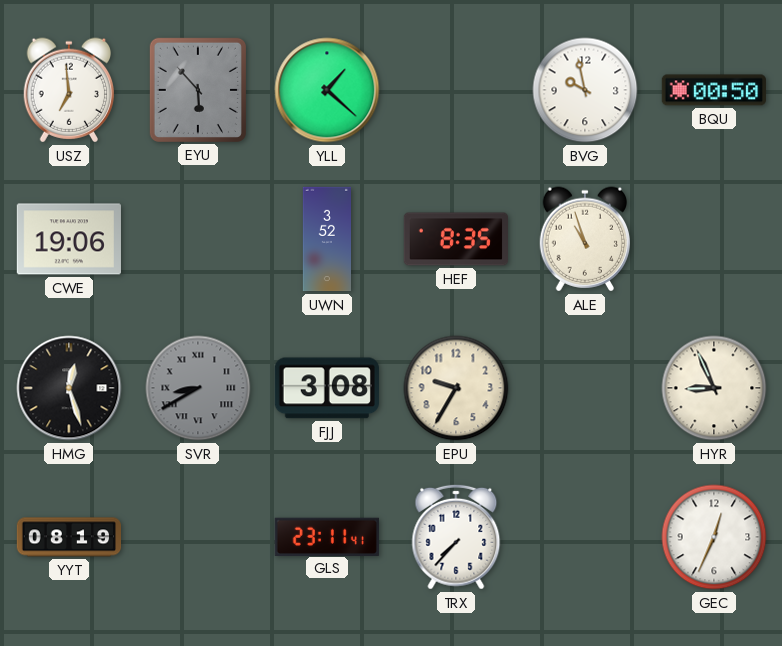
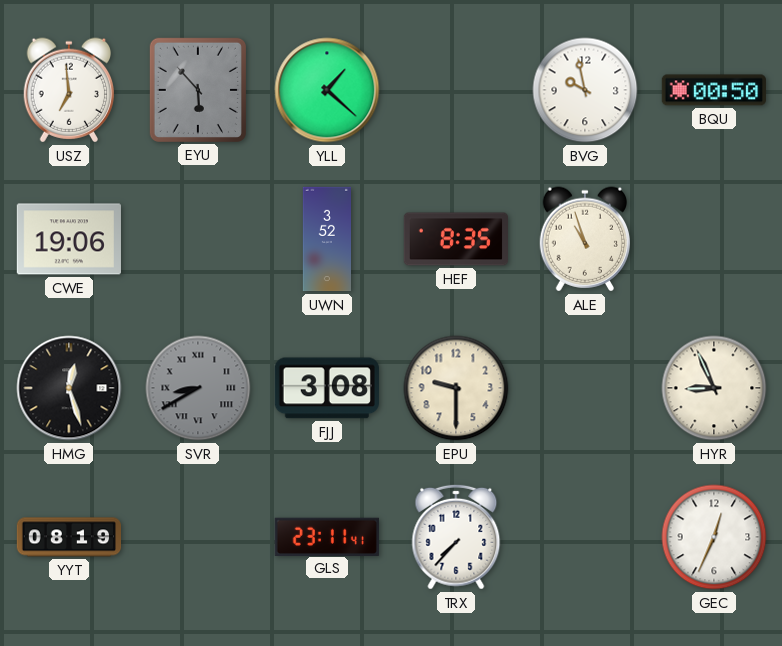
EPU: 9:35 -> 9:30
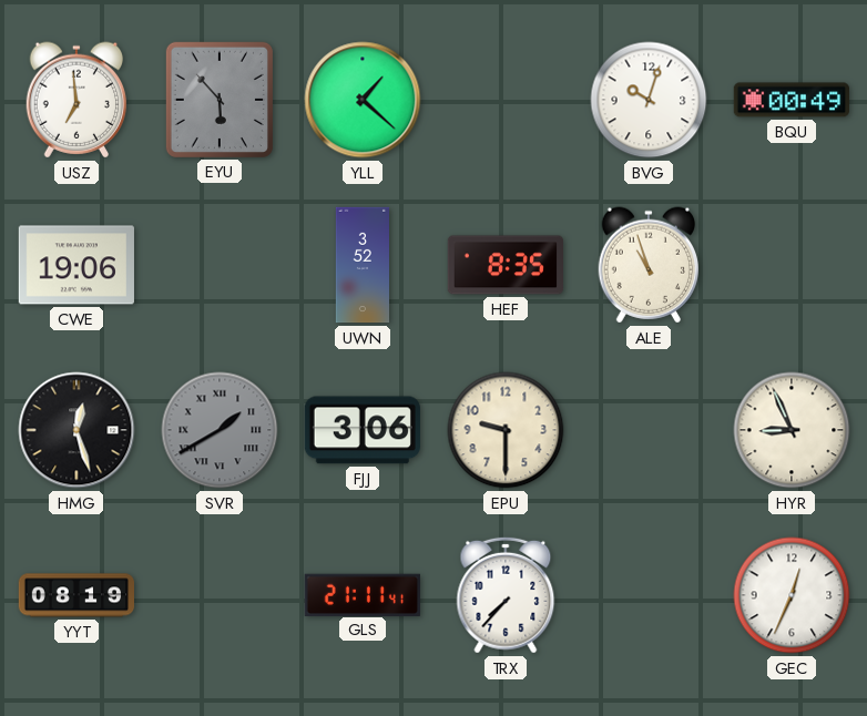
BVG: 9:58 -> 10:03
BQU: 00:50 -> 00:49
SVR: 8:40 -> 1:40
FJJ: 3:08 -> 3:06
GLS: 23:11 -> 21:11
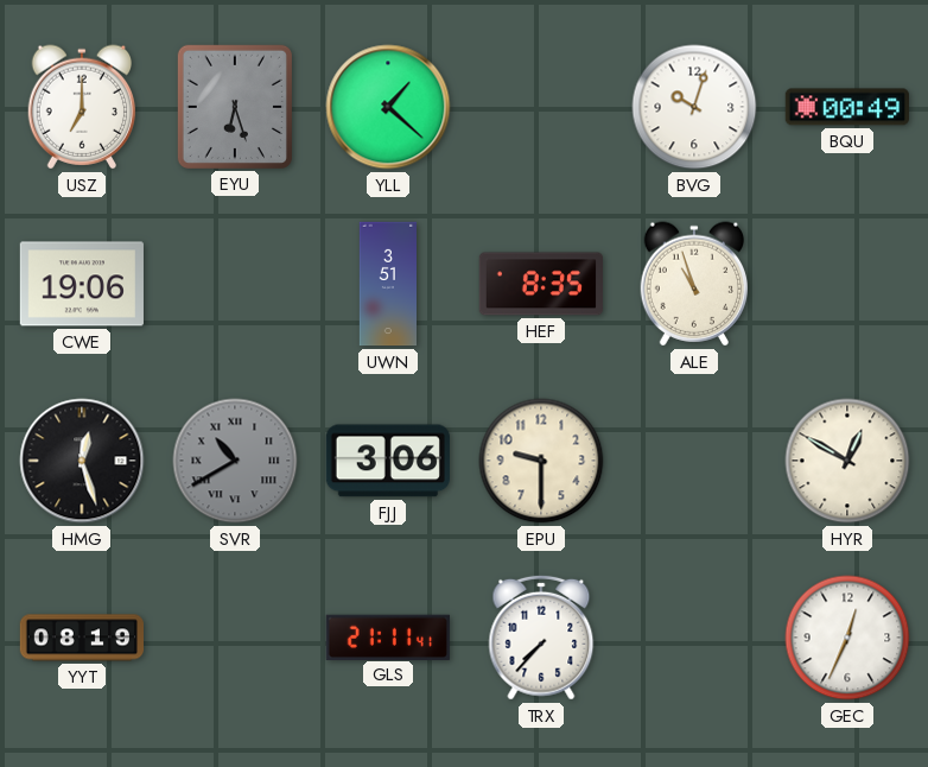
USZ: 6:59 -> 7:00
EYU: 5:53 -> 6:27
UWN: 3:52 -> 3:51
SVR: 1:40 -> 10:40
HYR: 8:56 -> 12:50
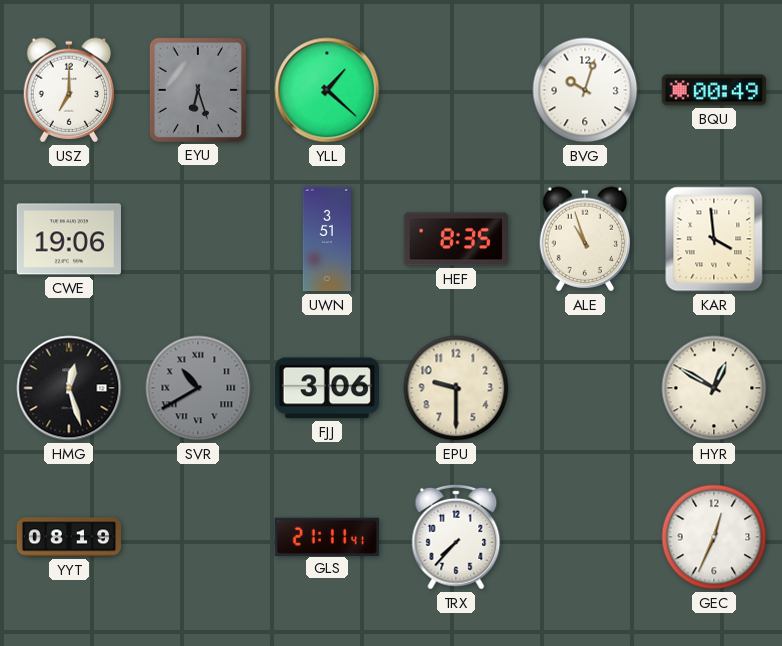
KAR: none -> 3:59
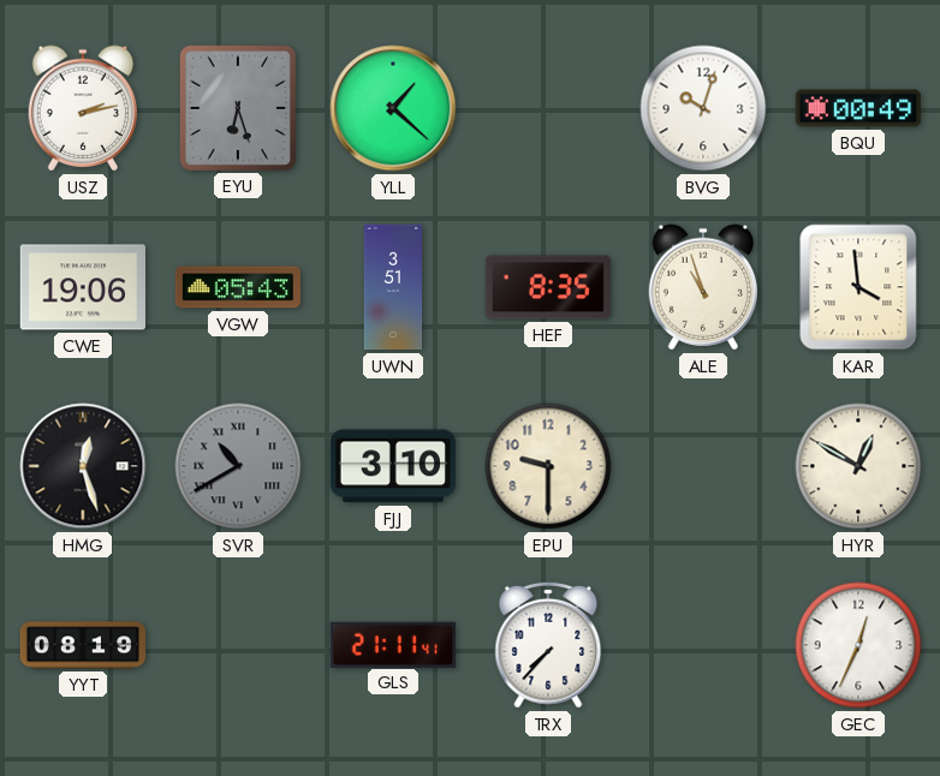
USZ: 7:00 -> 2:13
VGW: none -> 05:43
FJJ: 3:06 -> 3:10
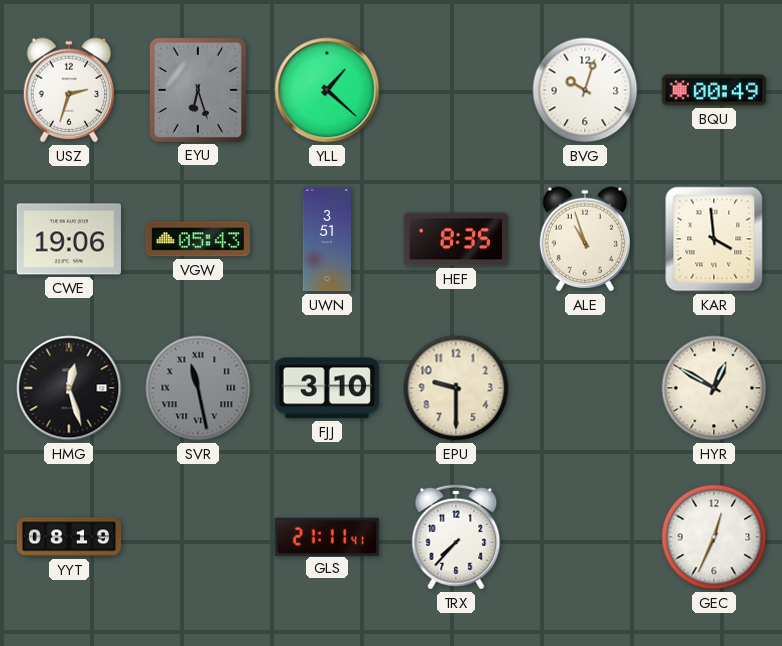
USZ: 2:13 -> 2:33
SVR: 10:40 -> 11:28
